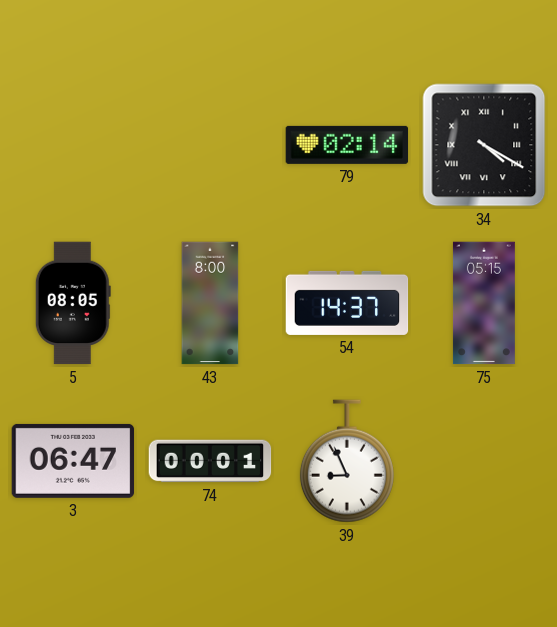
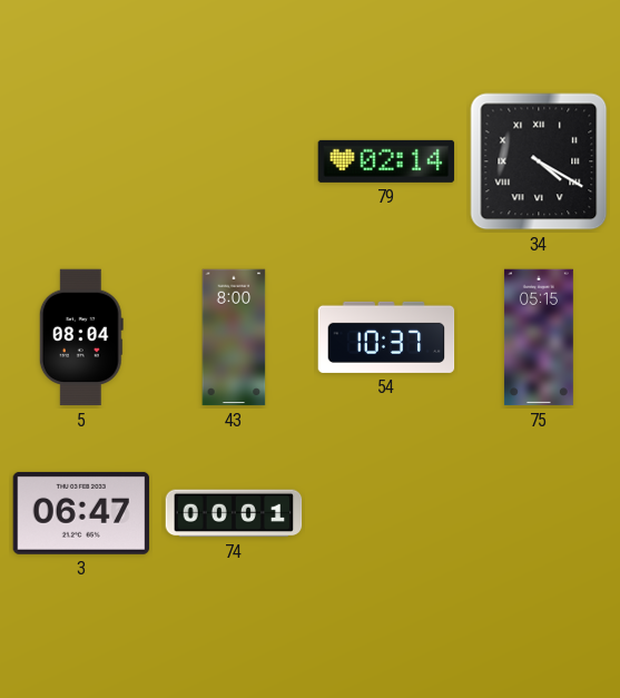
5: 08:05 -> 08:04
54: 14:37 -> 10:37
39: 8:56 -> none
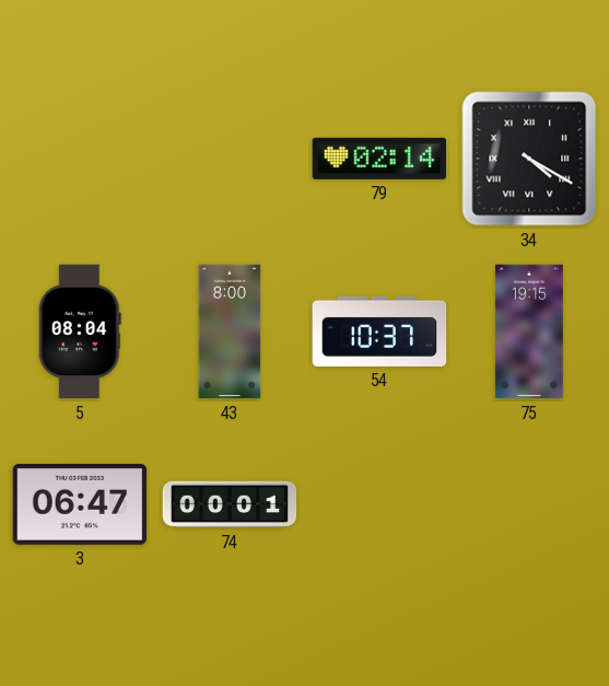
75: 05:15 -> 19:15
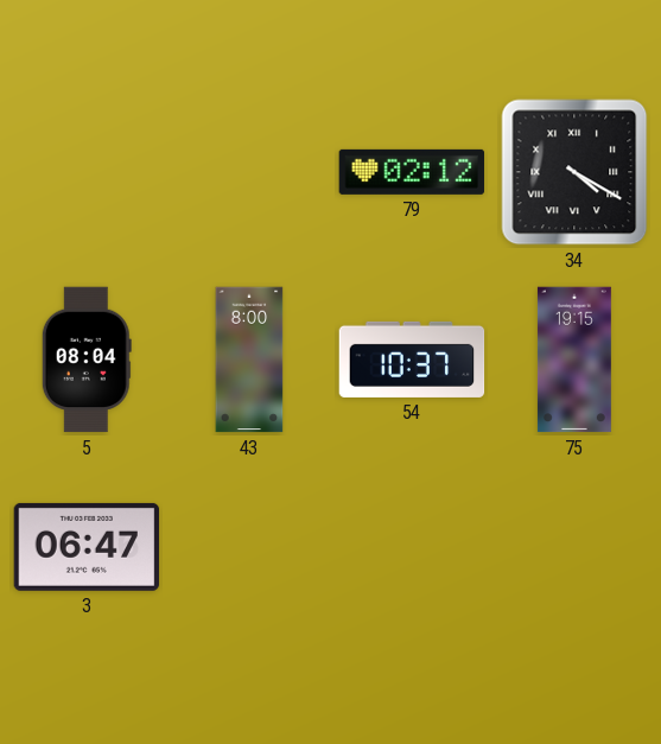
79: 02:14 -> 02:12
74: 00:01 -> none
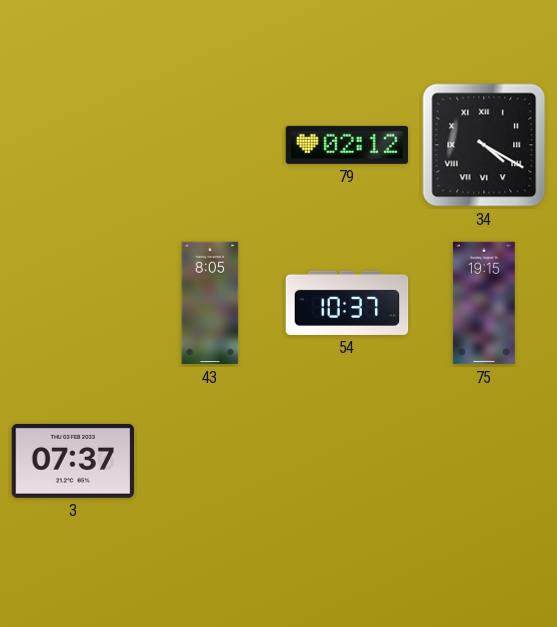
5: 08:04 -> none
43: 8:00 -> 8:05
3: 06:47 -> 07:37
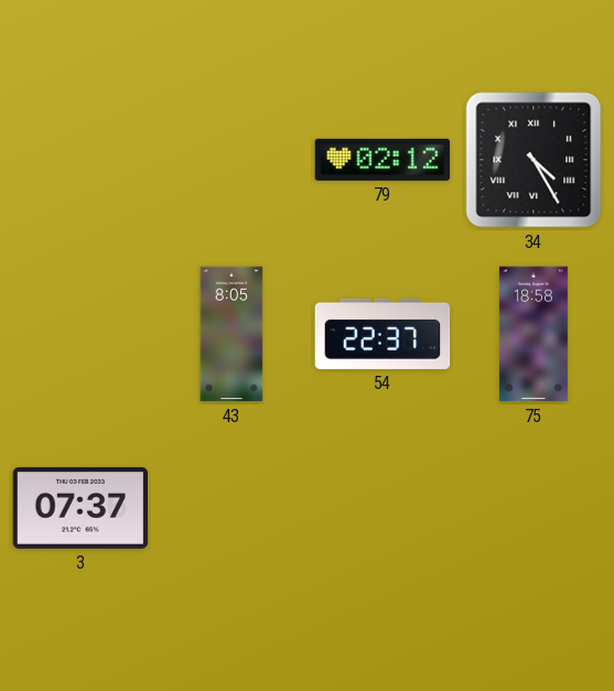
34: 4:20 -> 4:25
54: 10:37 -> 22:37
75: 19:15 -> 18:58
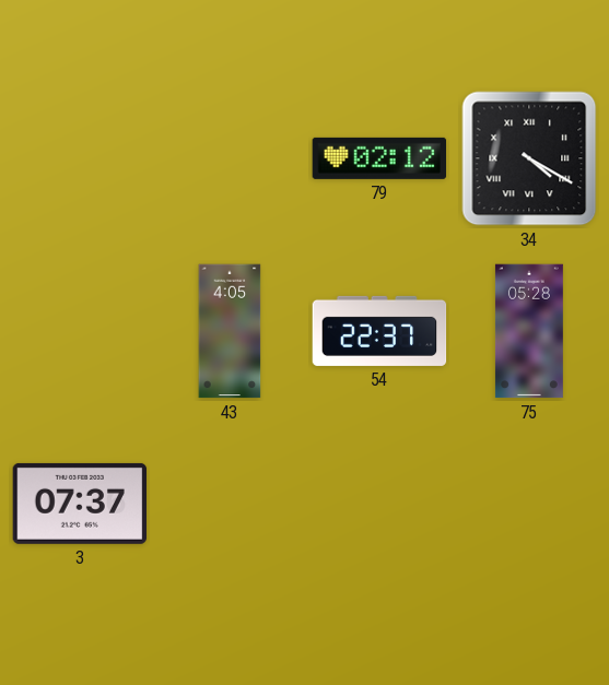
34: 4:25 -> 4:20
43: 8:05 -> 4:05
75: 18:58 -> 05:28
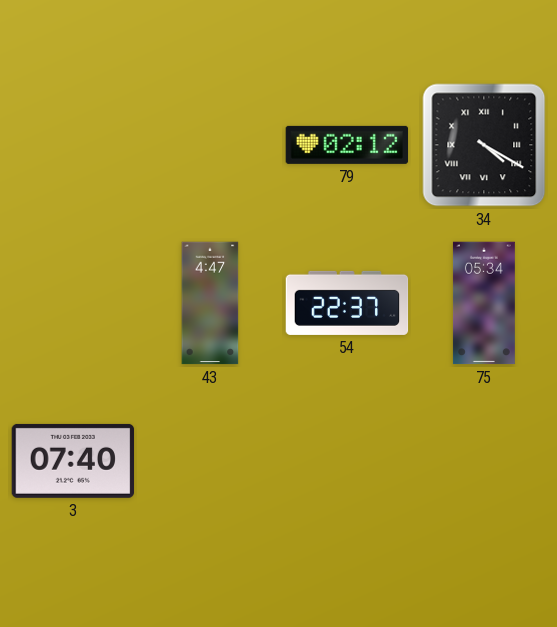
43: 4:05 -> 4:47
75: 05:28 -> 05:34
3: 07:37 -> 07:40
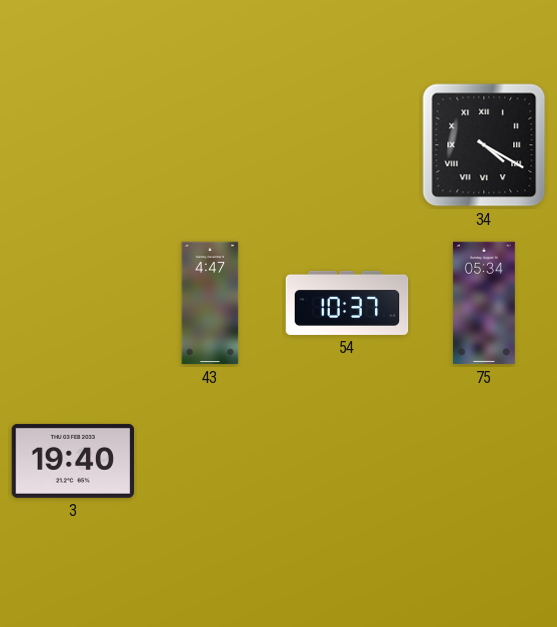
79: 02:12 -> none
54: 22:37 -> 10:37
3: 07:40 -> 19:40
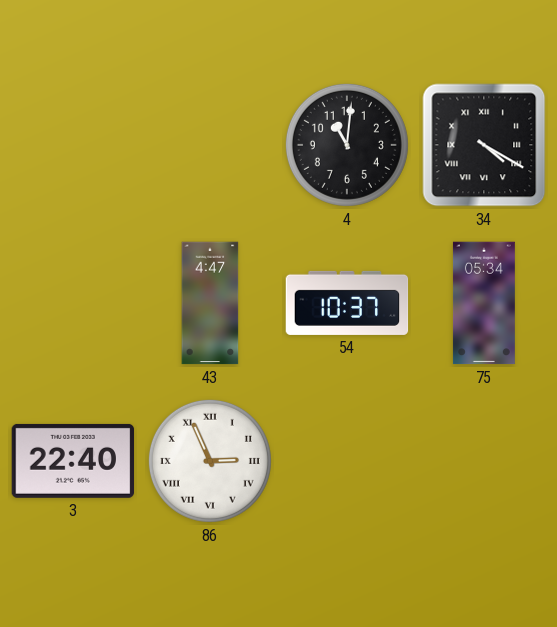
4: none -> 11:01
3: 19:40 -> 22:40
86: none -> 2:56
